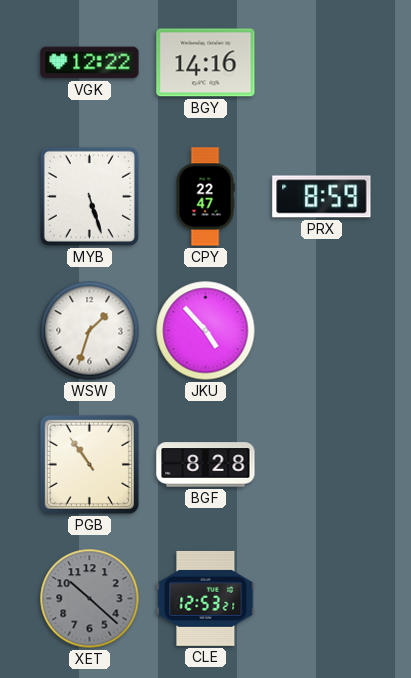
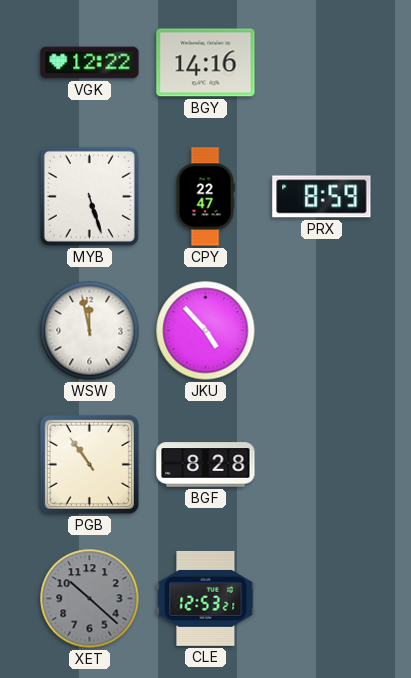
WSW: 1:33 -> 11:58
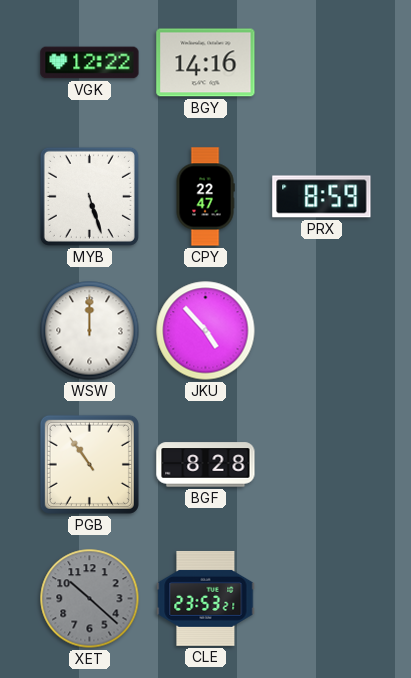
WSW: 11:58 -> 12:00
CLE: 12:53 -> 23:53
